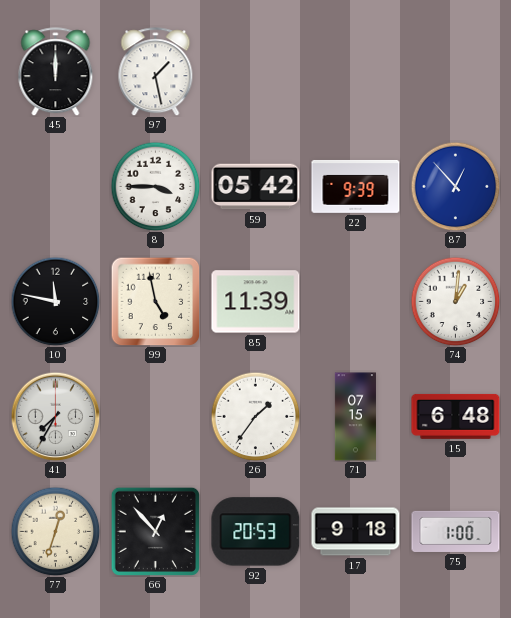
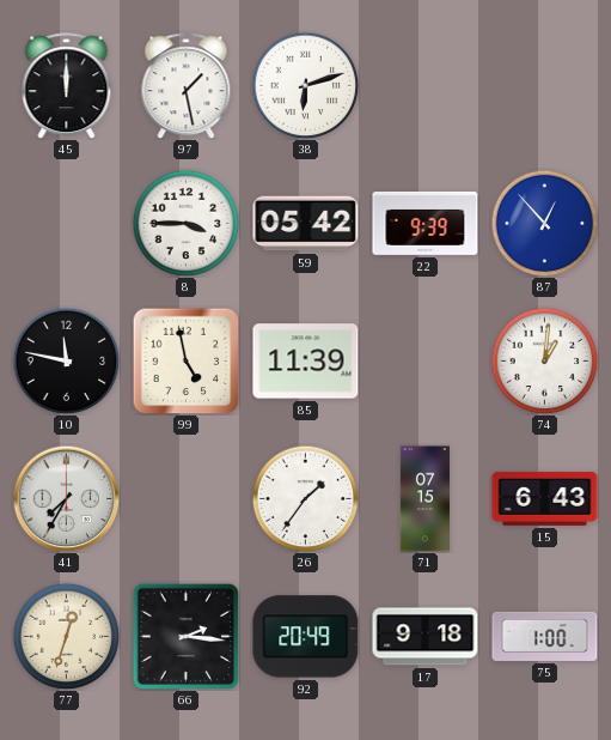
38: none -> 6:12
15: 6:48 -> 6:43
66: 12:53 -> 2:16
92: 20:53 -> 20:49
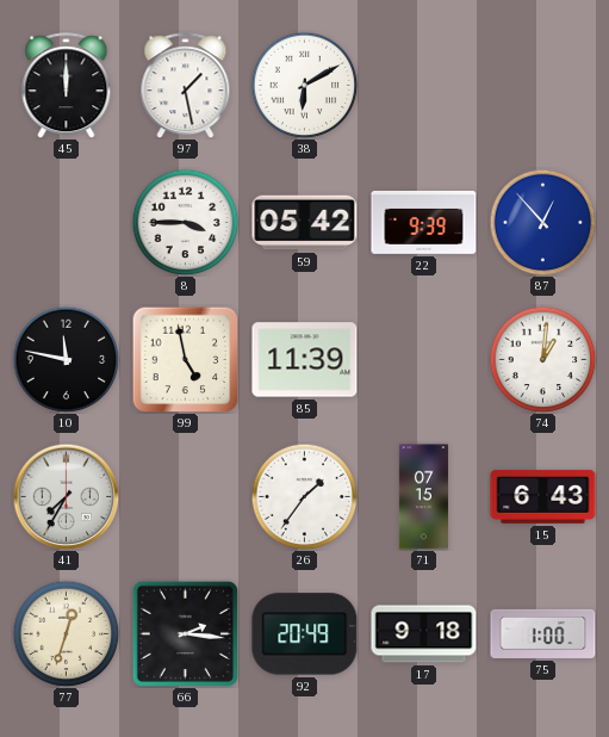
38: 6:12 -> 6:10
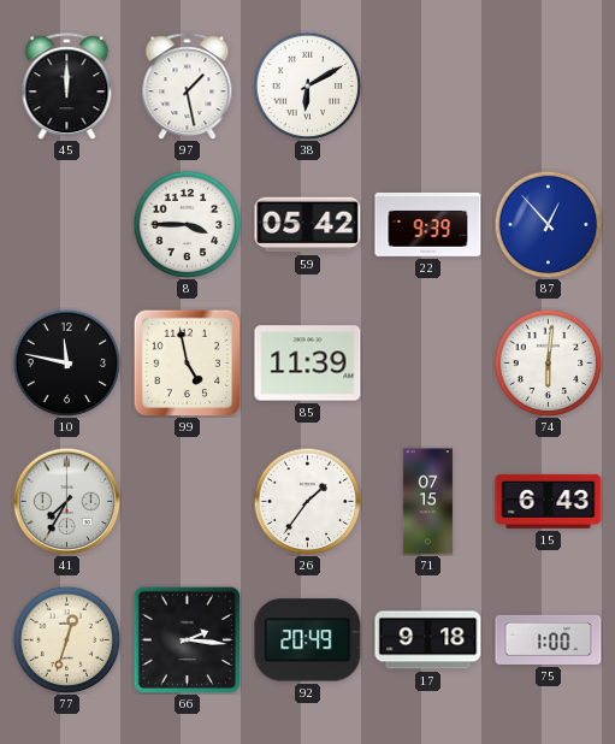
74: 1:01 -> 6:01
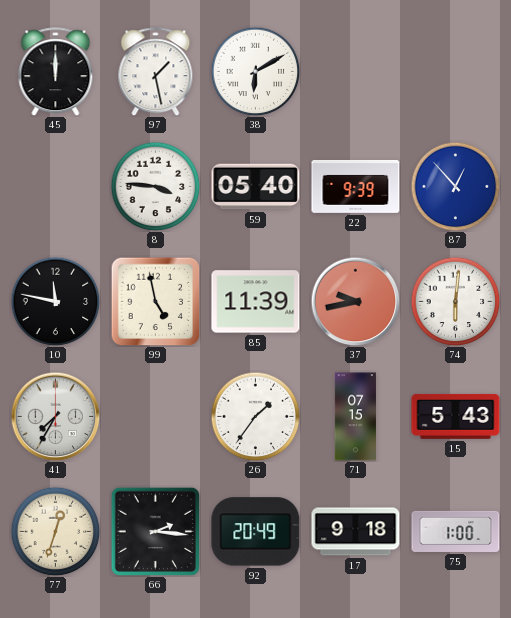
8: 3:45 -> 3:46
59: 05:42 -> 05:40
37: none -> 9:43
15: 6:43 -> 5:43
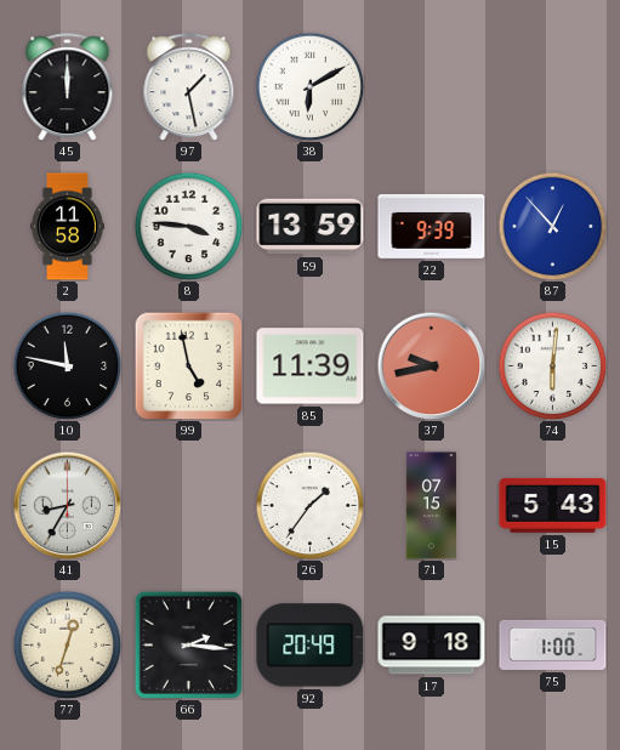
2: none -> 11:58
59: 05:40 -> 13:59
41: 7:35 -> 8:35
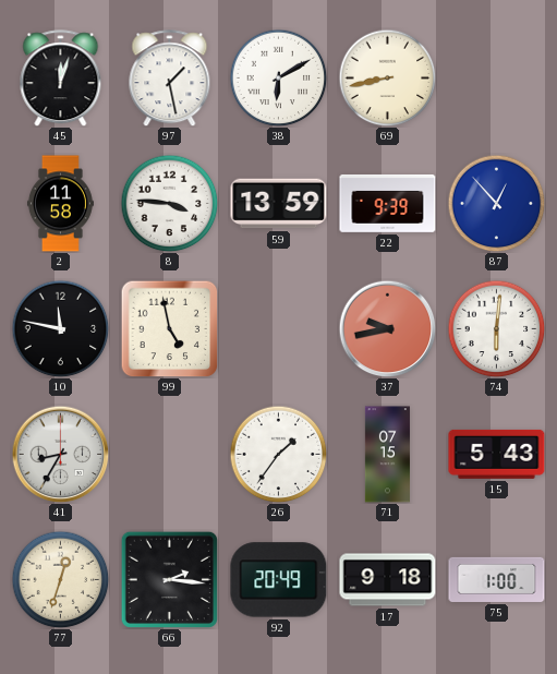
45: 12:00 -> 12:03
69: none -> 8:43
85: 11:39 -> none
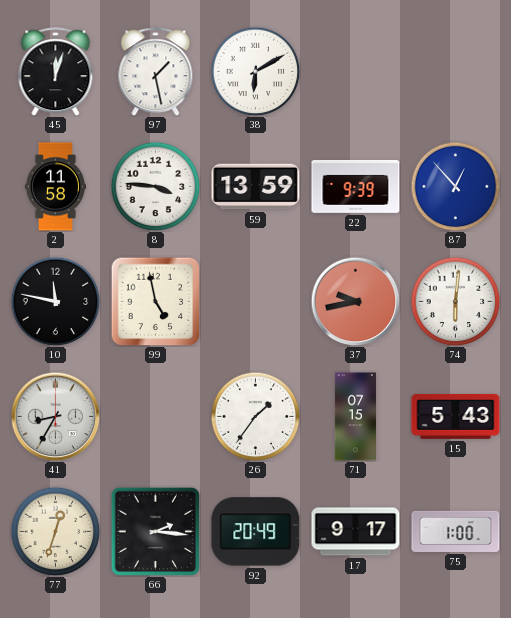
69: 8:43 -> none
17: 9:18 -> 9:17
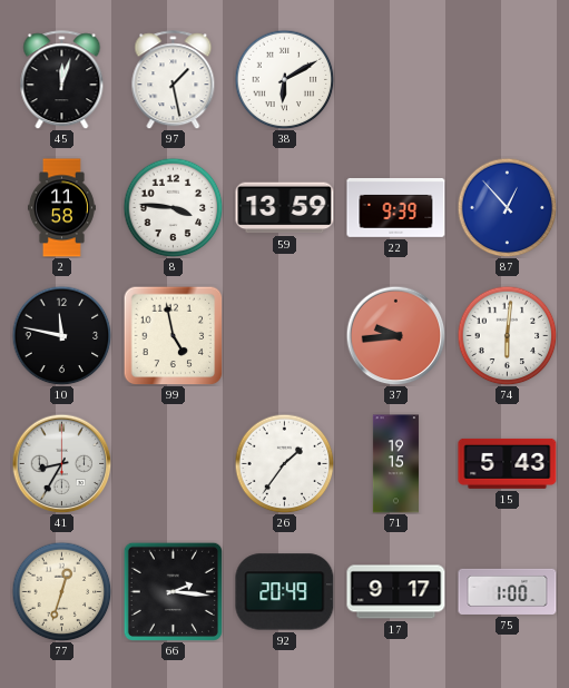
37: 9:43 -> 9:44
71: 07:15 -> 19:15
